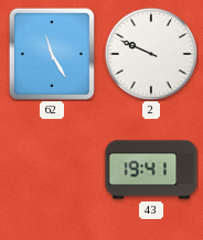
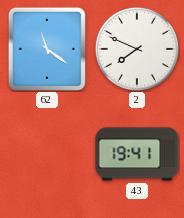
62: 11:25 -> 11:21
2: 9:49 -> 7:49
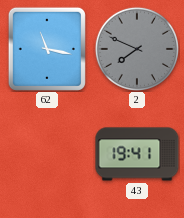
62: 11:21 -> 11:17
2 dial: white -> grey
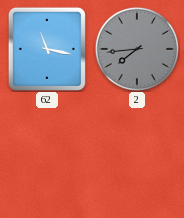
2: 7:49 -> 7:44
43: 19:41 -> none
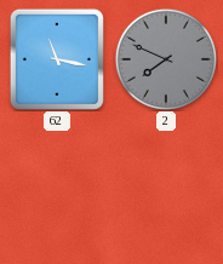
2: 7:44 -> 7:49
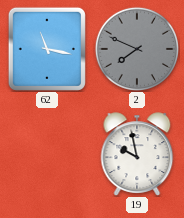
19: none -> 9:58
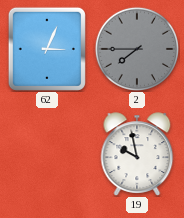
62: 11:17 -> 3:04
2: 7:49 -> 7:45
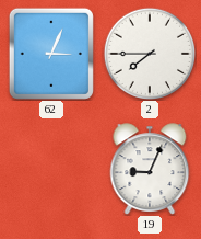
2 dial: grey -> white
19: 9:58 -> 9:04
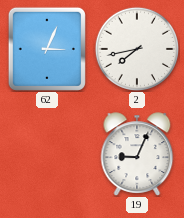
2: 7:45 -> 7:43
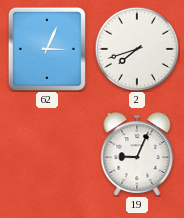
2: 7:43 -> 7:42
